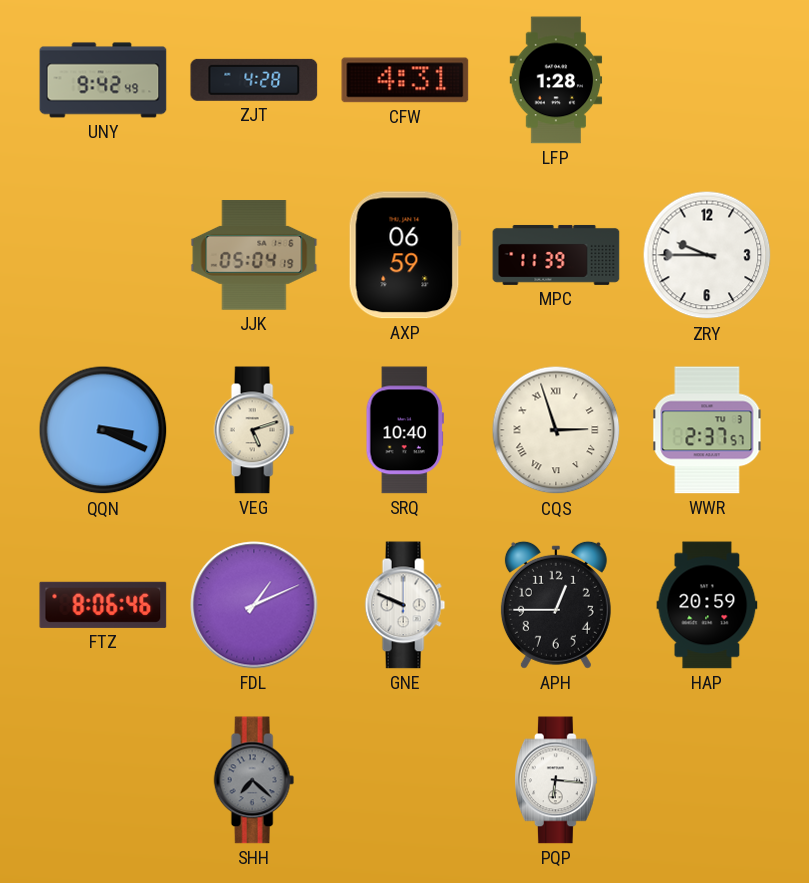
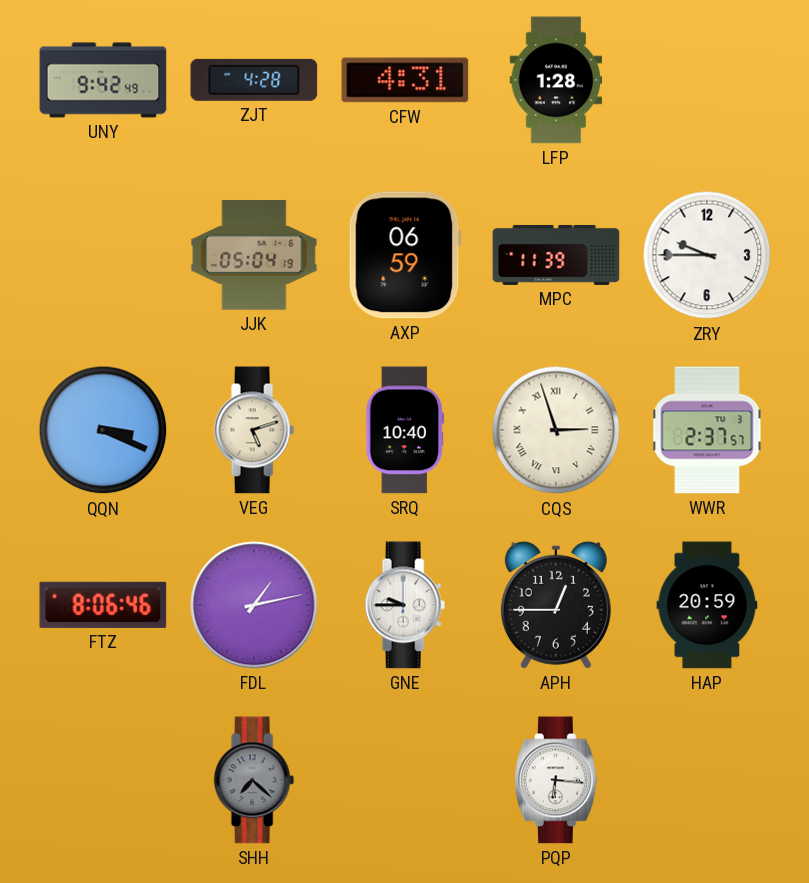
FDL: 1:11 -> 1:13
GNE: 9:49 -> 9:45
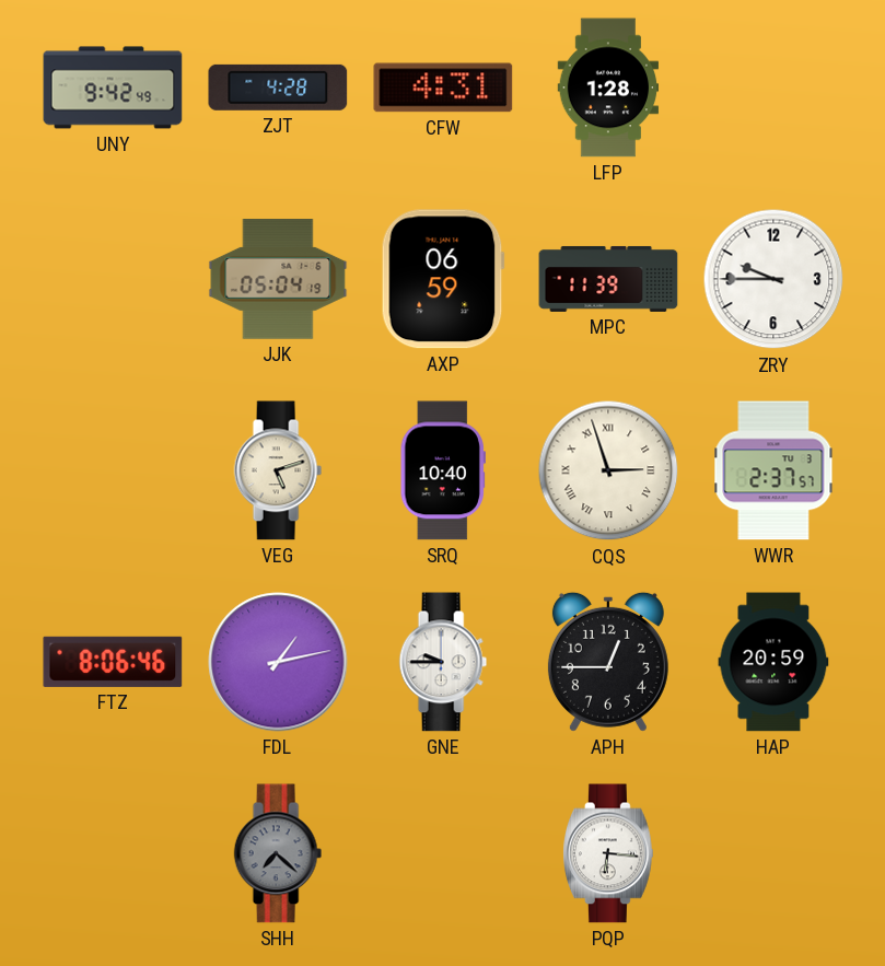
QQN: 3:19 -> none
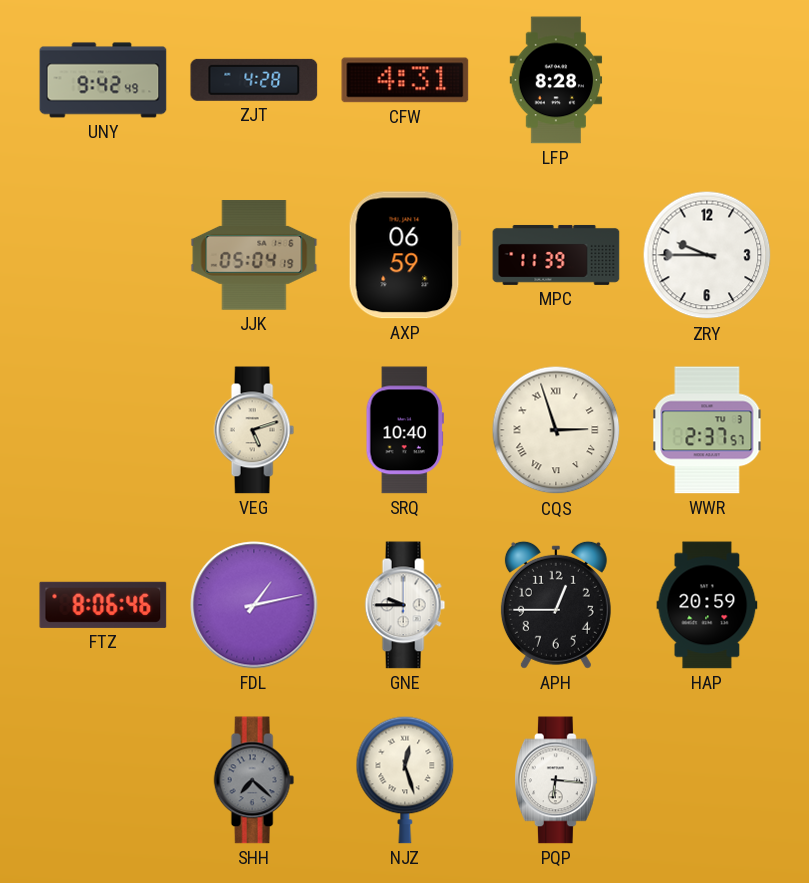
LFP: 1:28 -> 8:28
NJZ: none -> 12:27
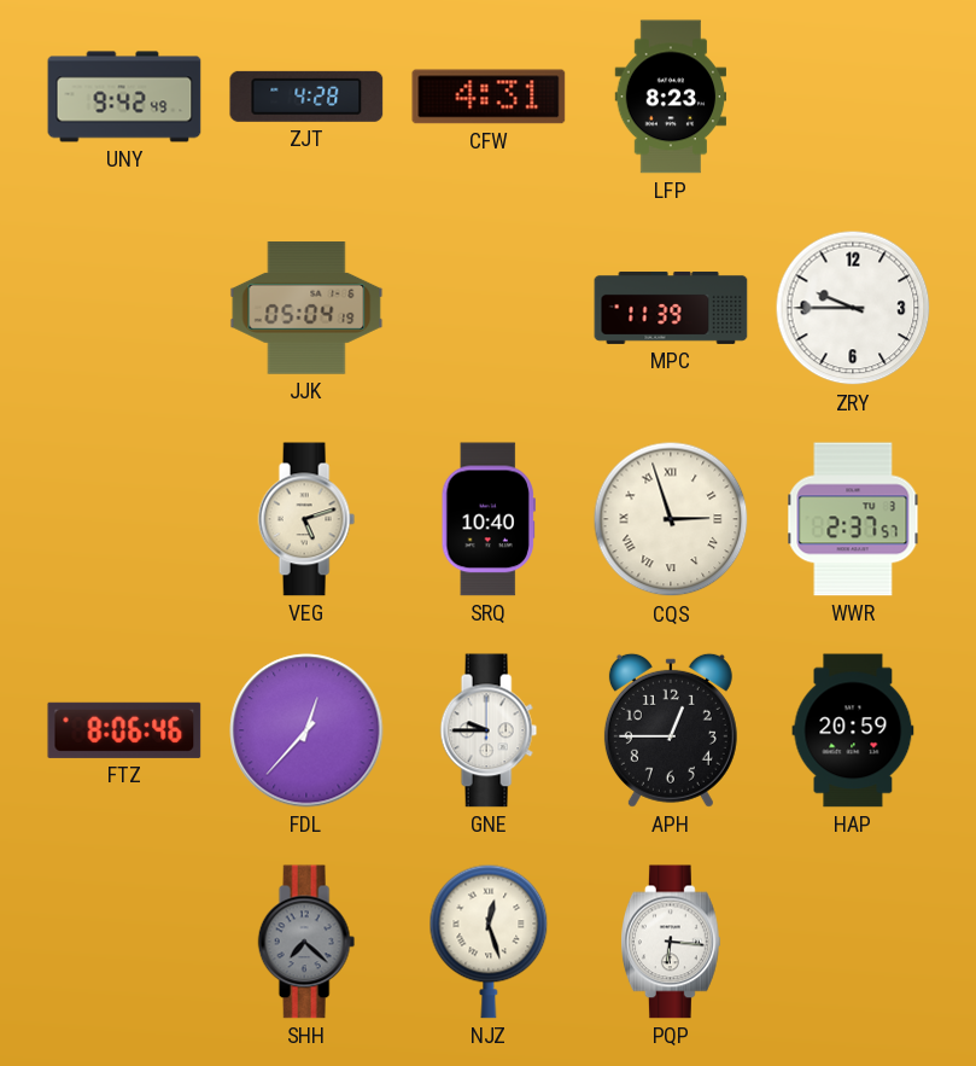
LFP: 8:28 -> 8:23
AXP: 06:59 -> none
FDL: 1:13 -> 12:37
